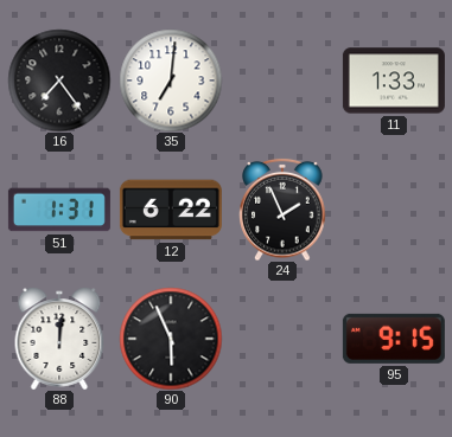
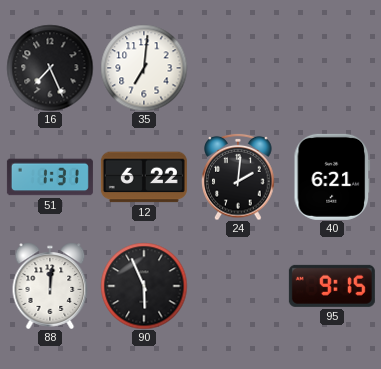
16: 7:24 -> 7:26
11: 1:33 -> none
24: 1:56 -> 2:01
40: none -> 6:21
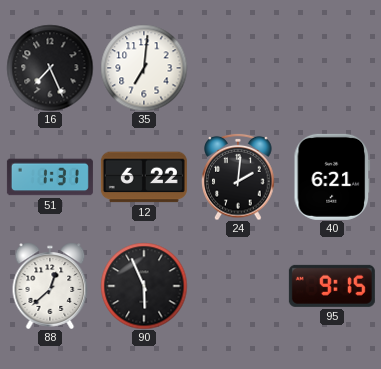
88: 12:01 -> 12:38
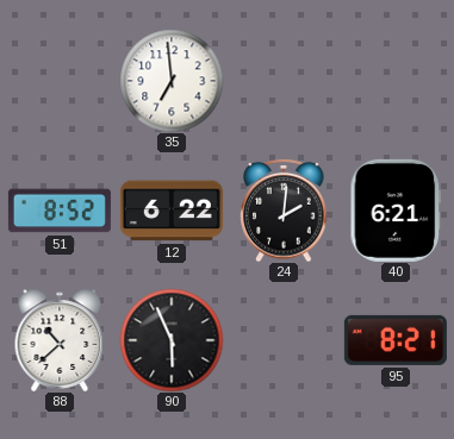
16: 7:26 -> none
35: 7:01 -> 6:59
51: 1:31 -> 8:52
88: 12:38 -> 10:38
95: 9:15 -> 8:21
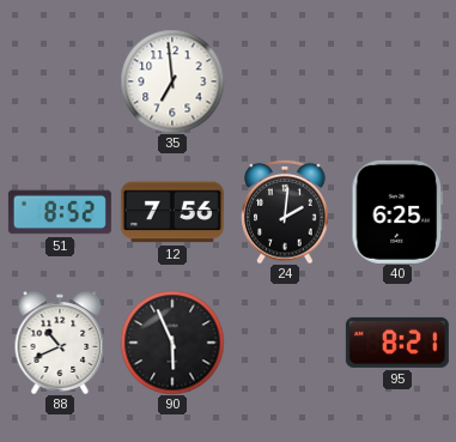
12: 6:22 -> 7:56
40: 6:21 -> 6:25
88: 10:38 -> 10:41
